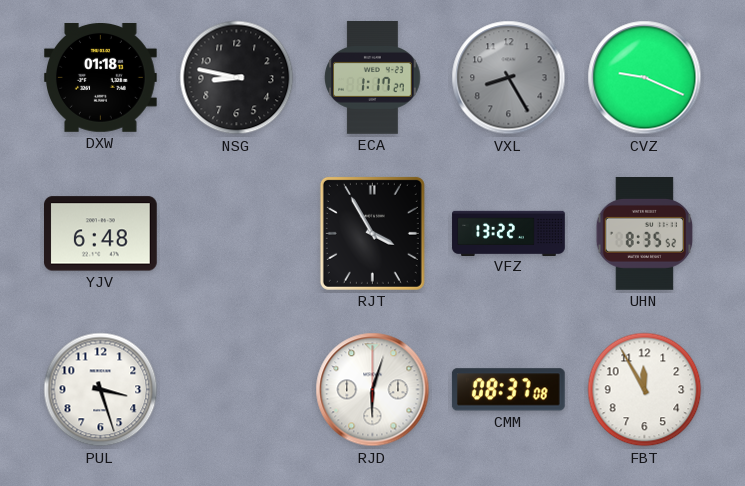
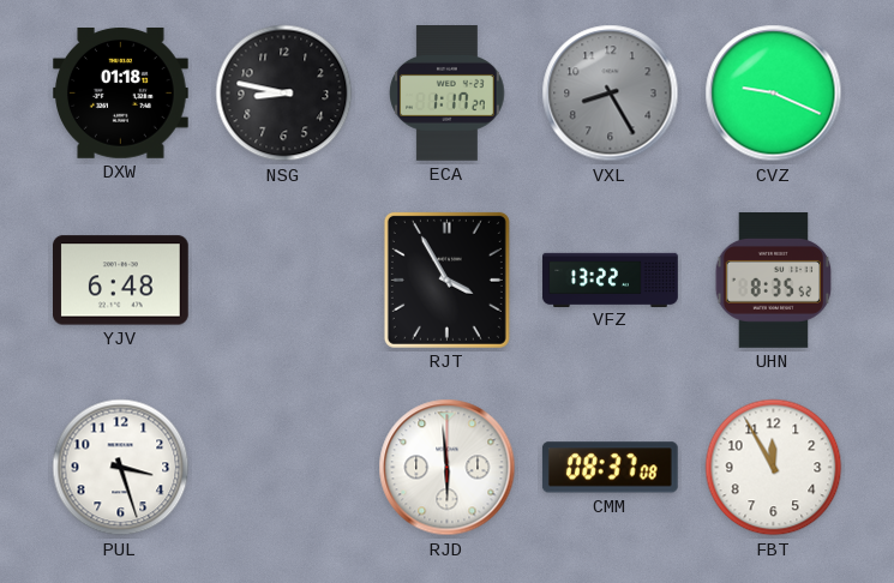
RJD: 6:03 -> 5:59
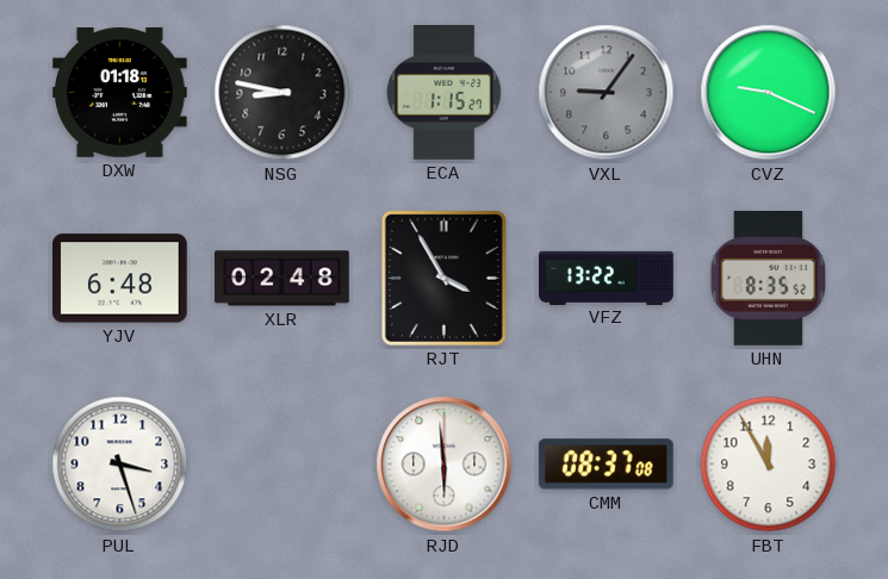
ECA: 1:17 -> 1:15
VXL: 8:25 -> 9:06
XLR: none -> 02:48
